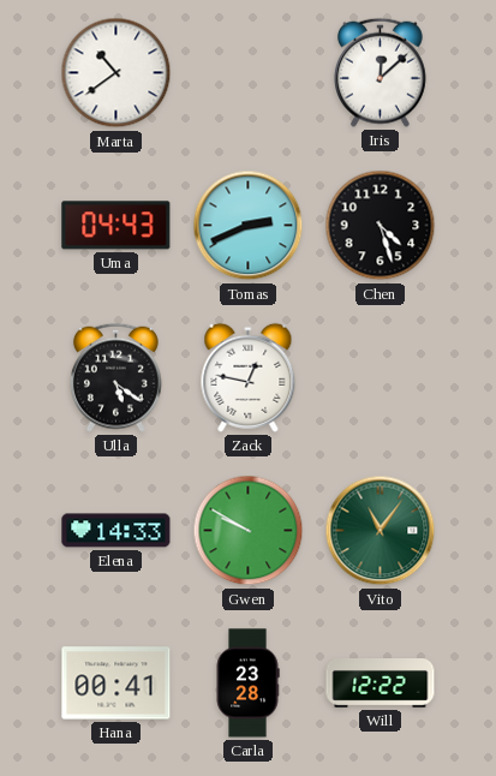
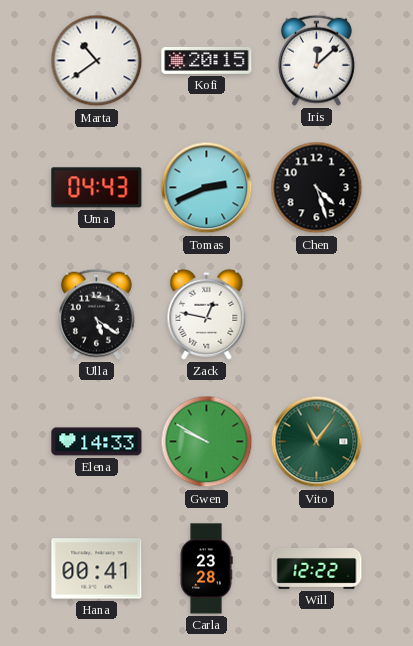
Kofi: none -> 20:15
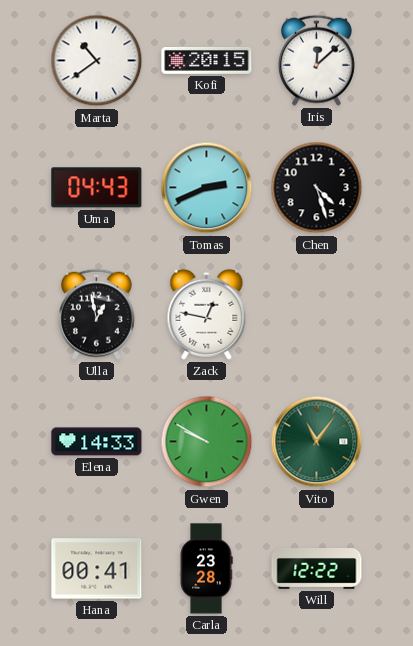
Ulla: 5:21 -> 12:58
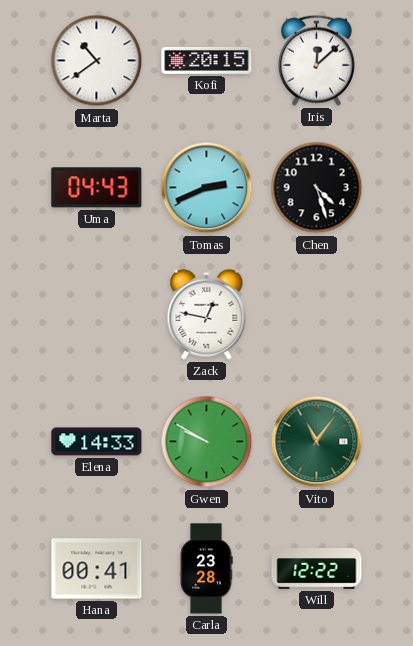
Ulla: 12:58 -> none
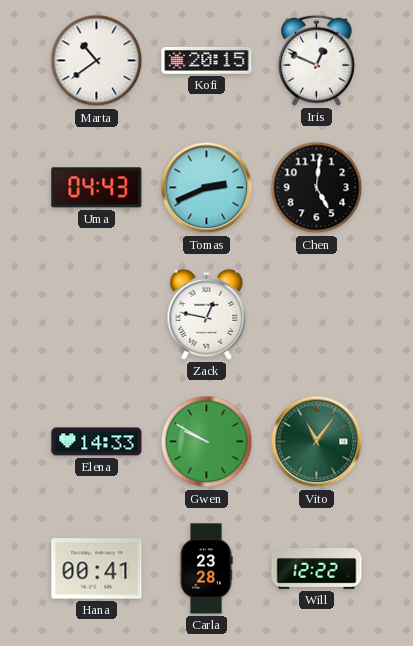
Iris: 12:08 -> 12:49
Chen: 4:27 -> 5:01
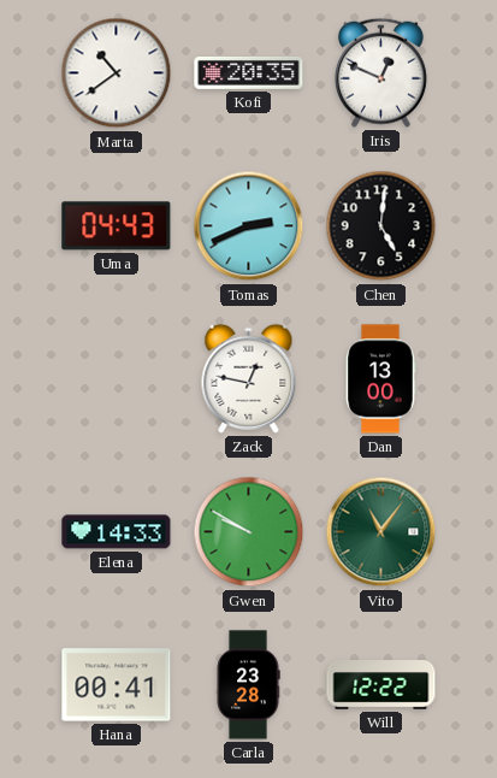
Kofi: 20:15 -> 20:35
Dan: none -> 13:00
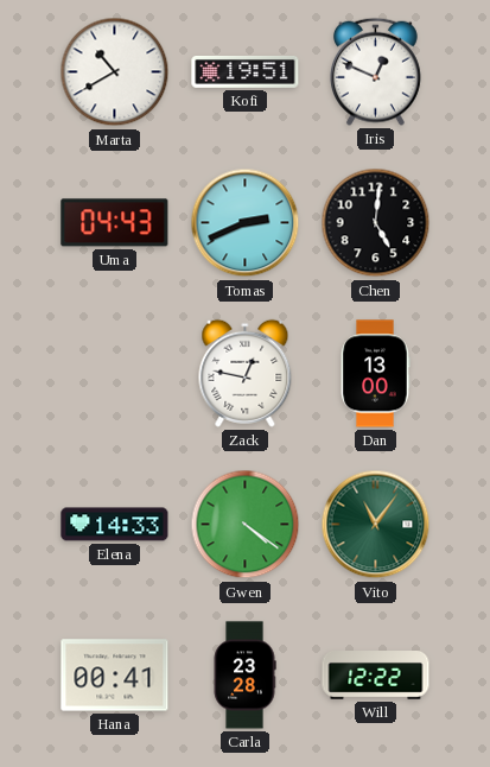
Marta: 10:39 -> 10:40
Kofi: 20:35 -> 19:51
Gwen: 9:50 -> 4:21
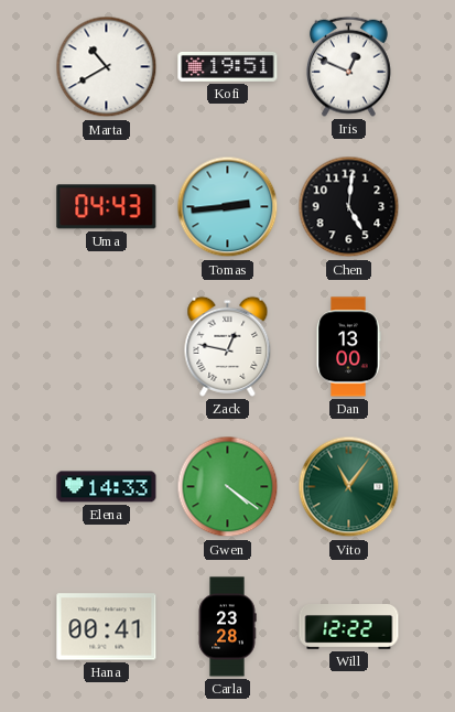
Tomas: 2:41 -> 2:44
